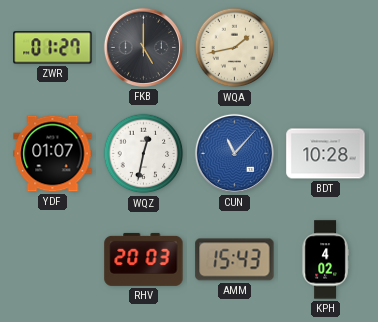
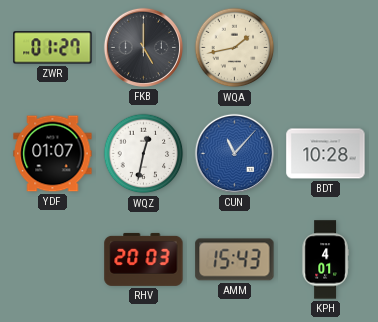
KPH: 4:02 -> 4:01
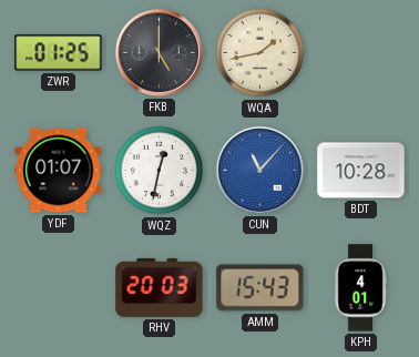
ZWR: 01:27 -> 01:25
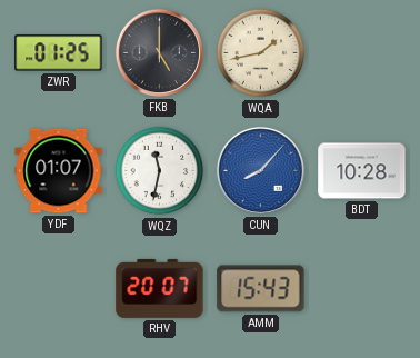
WQZ: 12:32 -> 11:32
CUN: 11:07 -> 8:07
RHV: 20:03 -> 20:07
KPH: 4:01 -> none
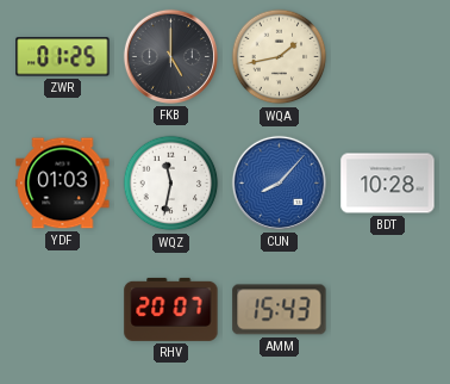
YDF: 01:07 -> 01:03
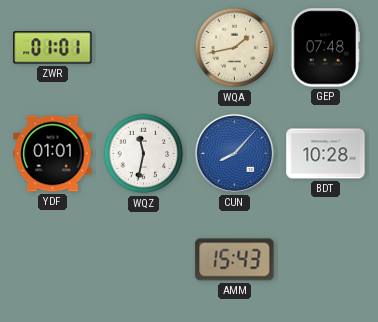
ZWR: 01:25 -> 01:01
FKB: 5:00 -> none
GEP: none -> 07:48
YDF: 01:03 -> 01:01
RHV: 20:07 -> none
